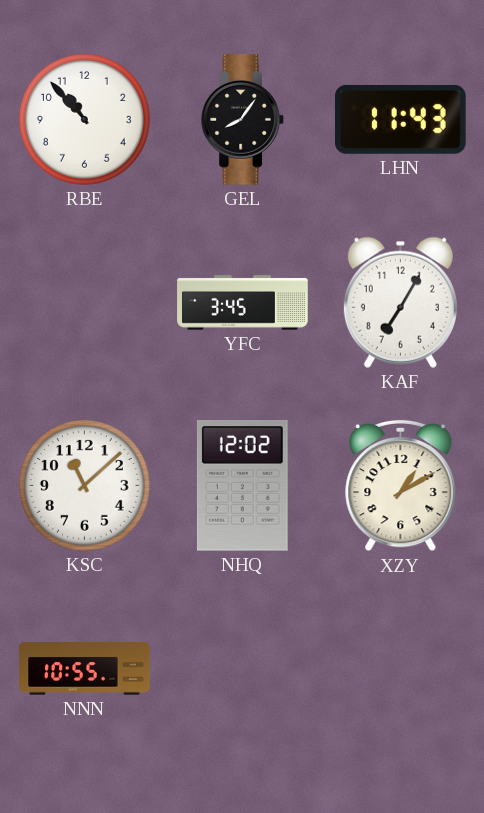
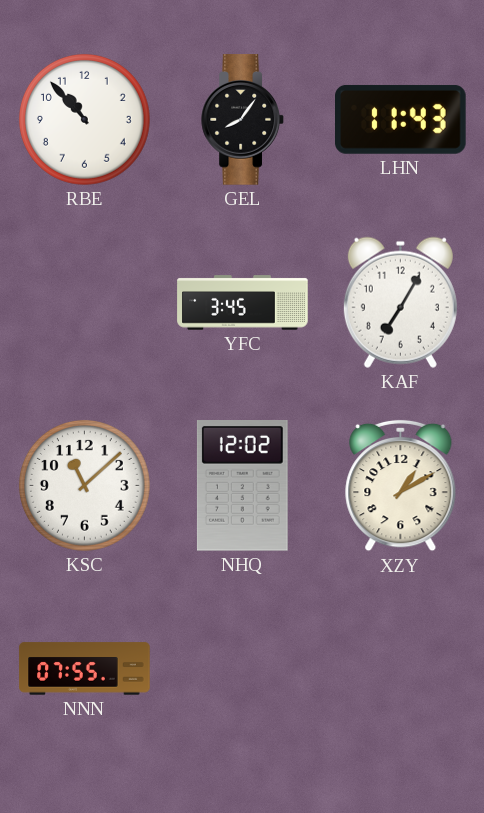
NNN: 10:55 -> 07:55
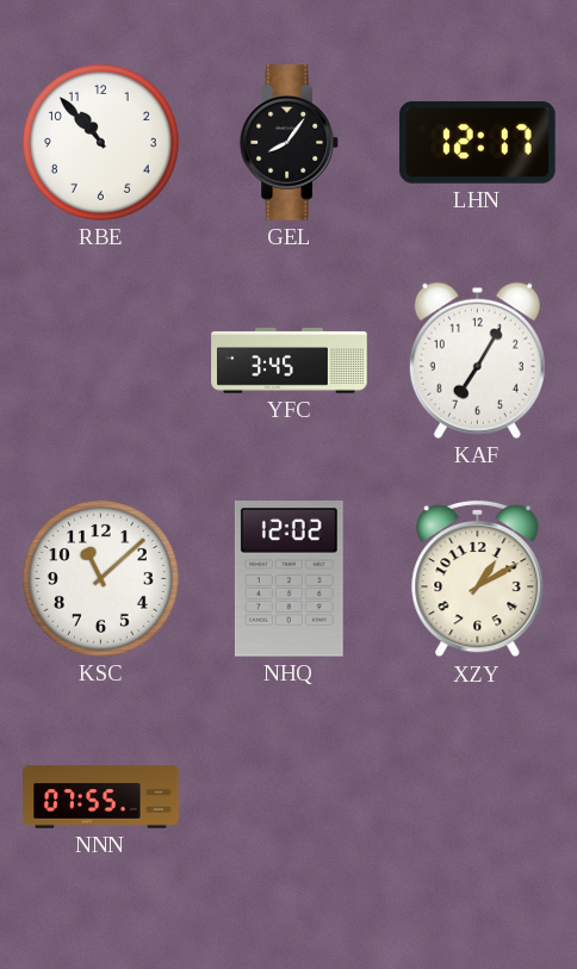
LHN: 11:43 -> 12:17
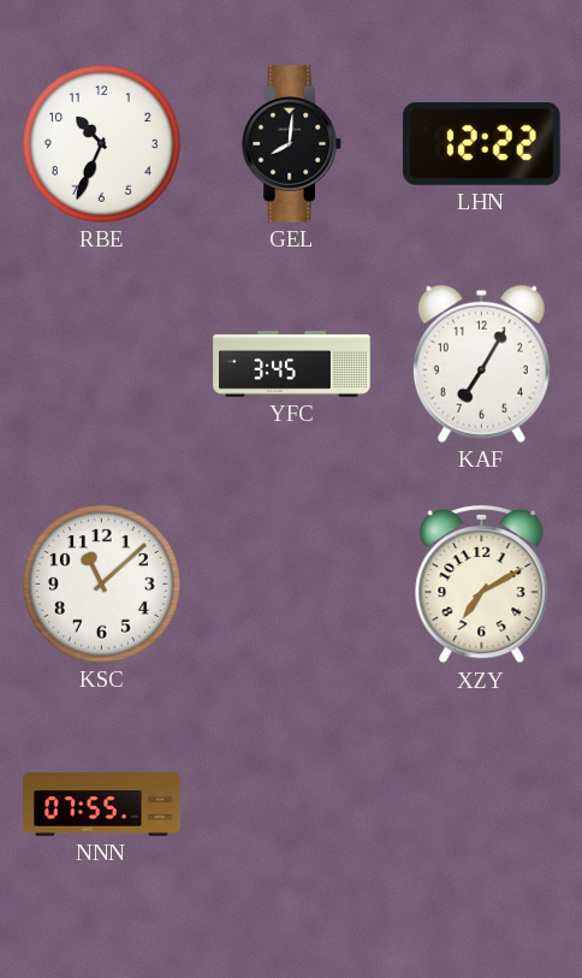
RBE: 10:53 -> 10:34
GEL: 8:06 -> 8:01
LHN: 12:17 -> 12:22
NHQ: 12:02 -> none
XZY: 1:10 -> 7:10
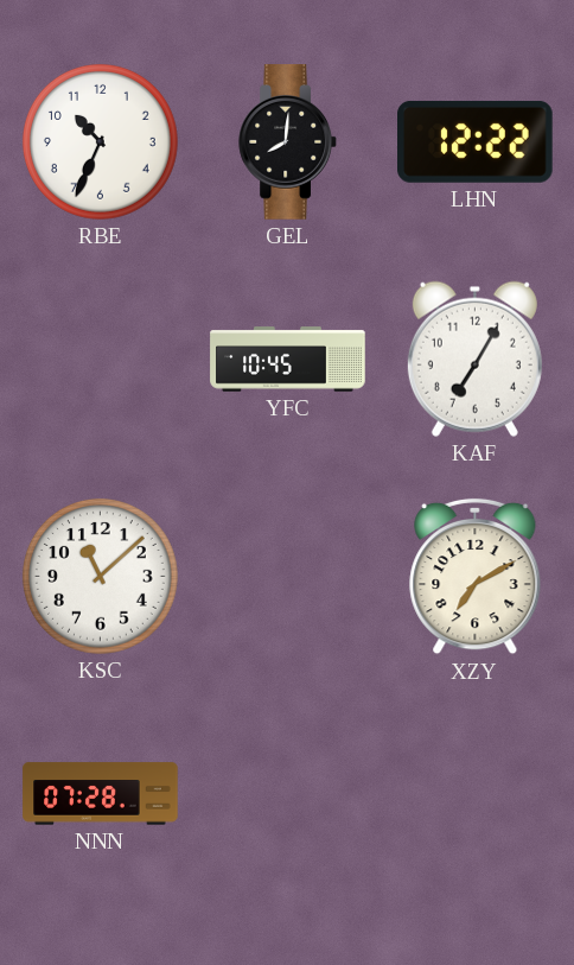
YFC: 3:45 -> 10:45
NNN: 07:55 -> 07:28
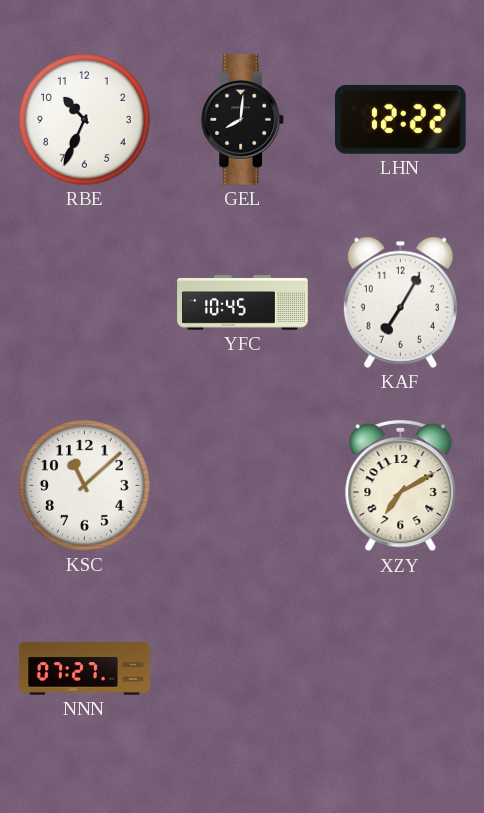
NNN: 07:28 -> 07:27
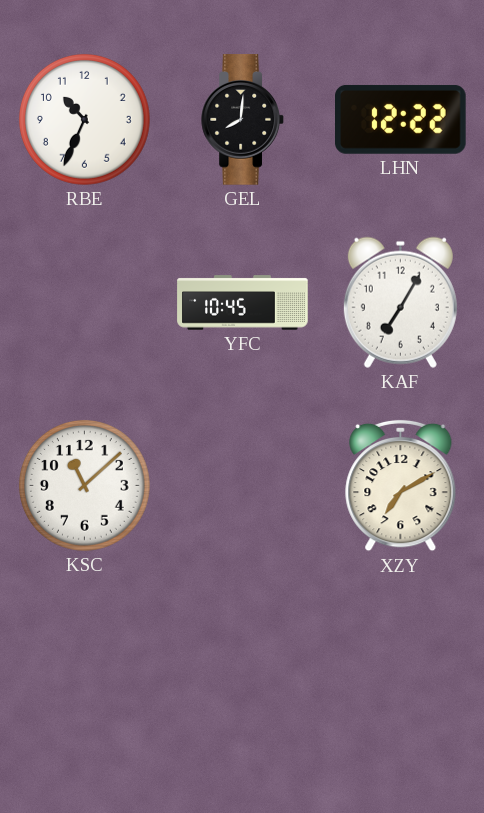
NNN: 07:27 -> none
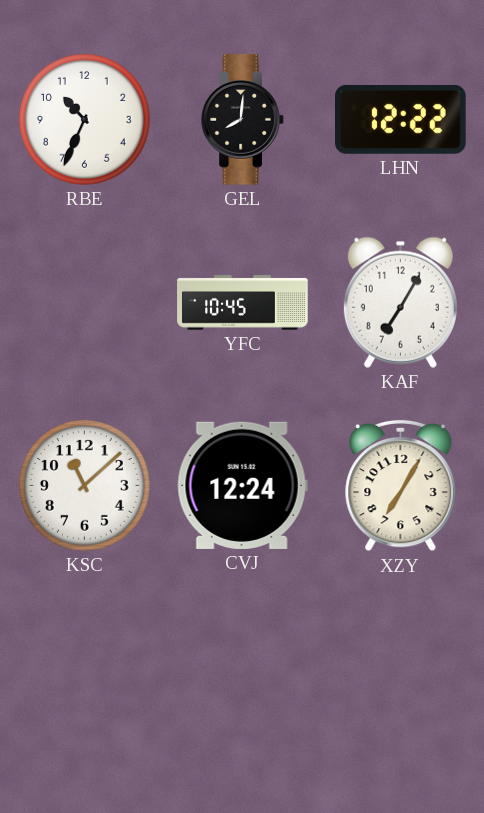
CVJ: none -> 12:24
XZY: 7:10 -> 7:05
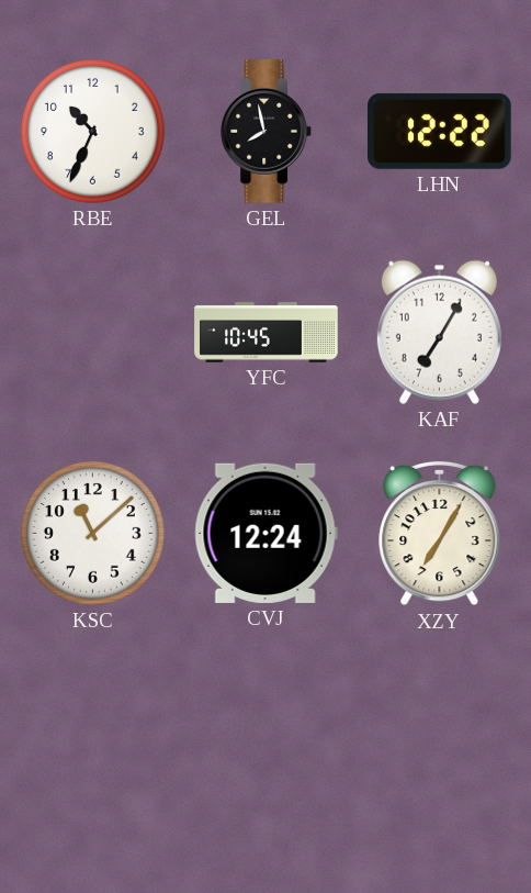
GEL: 8:01 -> 7:58
